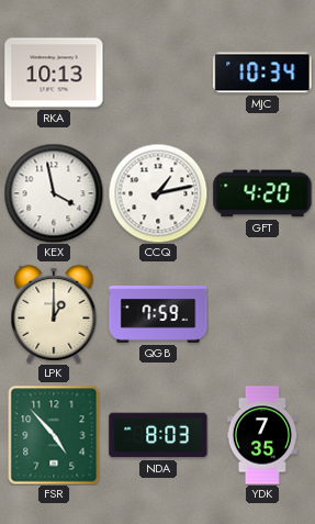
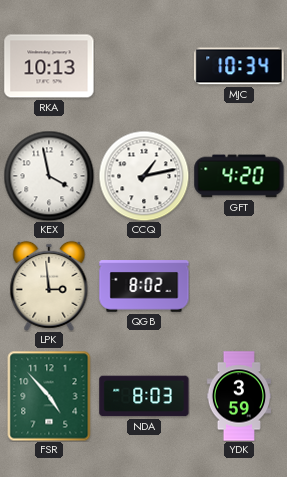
LPK: 1:00 -> 2:59
QGB: 7:59 -> 8:02
YDK: 7:35 -> 3:59
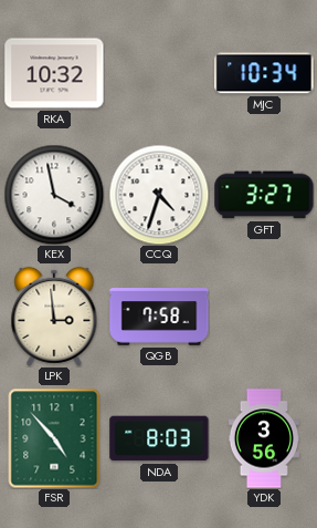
RKA: 10:13 -> 10:32
CCQ: 1:13 -> 4:33
GFT: 4:20 -> 3:27
QGB: 8:02 -> 7:58
YDK: 3:59 -> 3:56
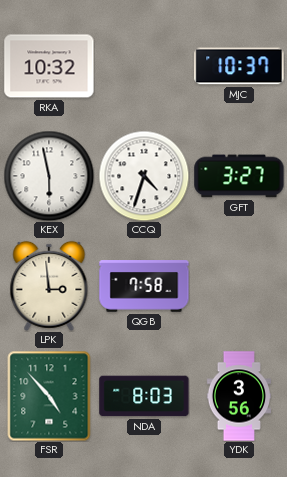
MJC: 10:34 -> 10:37
KEX: 3:58 -> 5:58
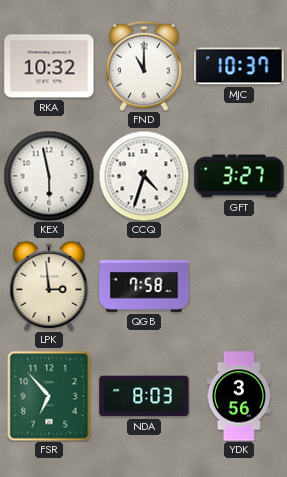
FND: none -> 11:00
FSR: 4:53 -> 6:53
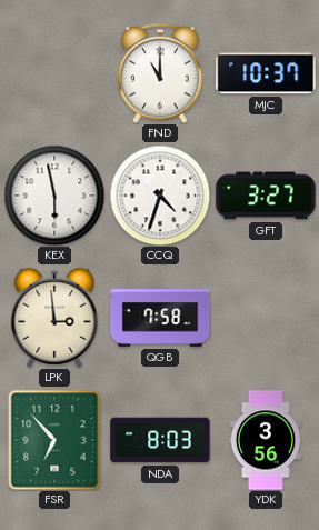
RKA: 10:32 -> none
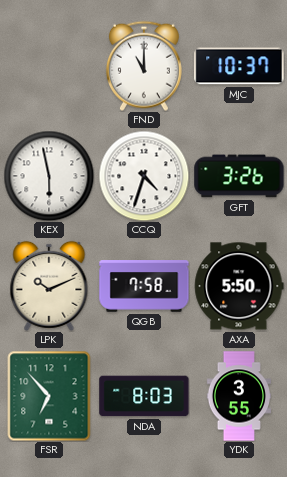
GFT: 3:27 -> 3:26
LPK: 2:59 -> 10:11
AXA: none -> 5:50
YDK: 3:56 -> 3:55
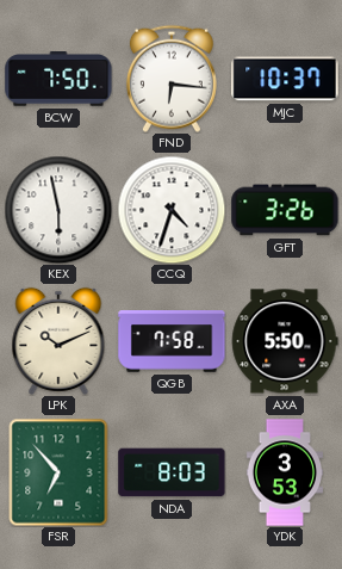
BCW: none -> 7:50
FND: 11:00 -> 6:16
YDK: 3:55 -> 3:53
